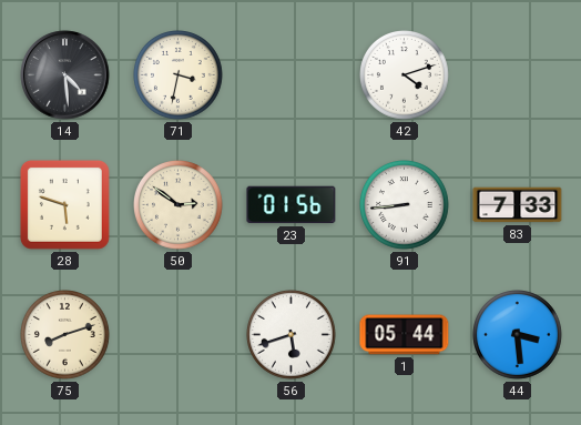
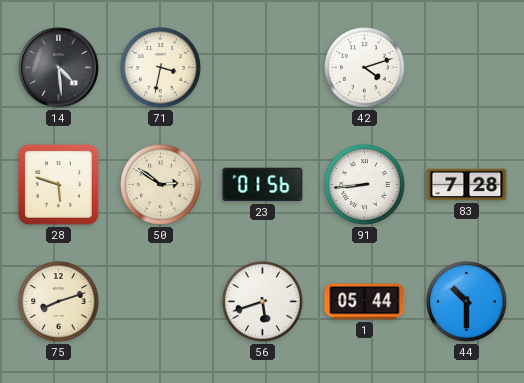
83: 7:33 -> 7:28
44: 3:29 -> 10:30
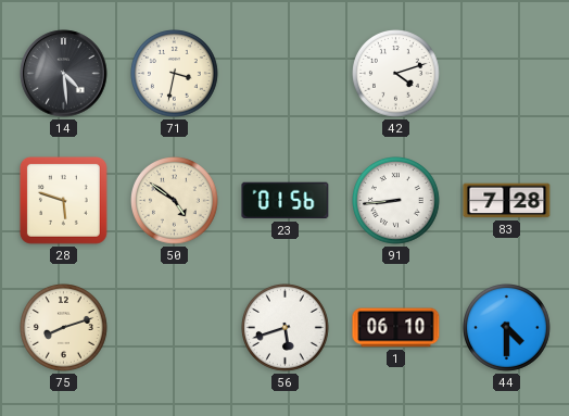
50: 2:51 -> 4:51
1: 05:44 -> 06:10
44: 10:30 -> 4:30
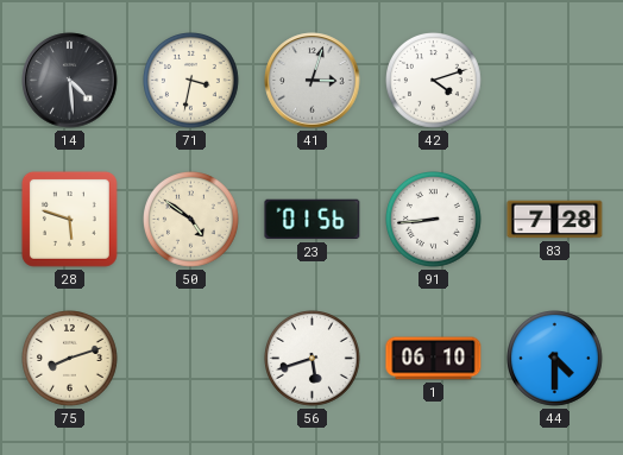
41: none -> 3:03
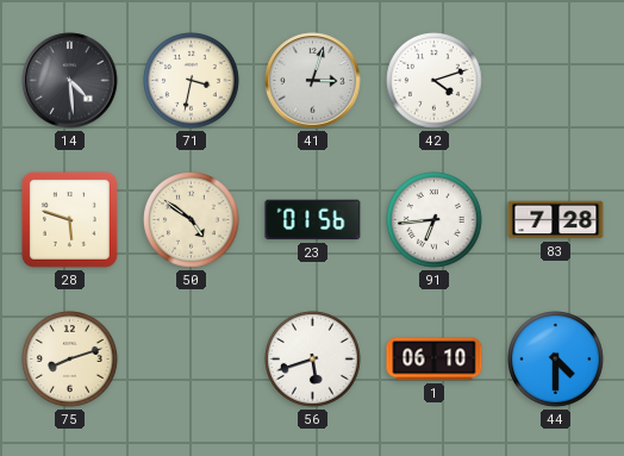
91: 8:44 -> 6:44
